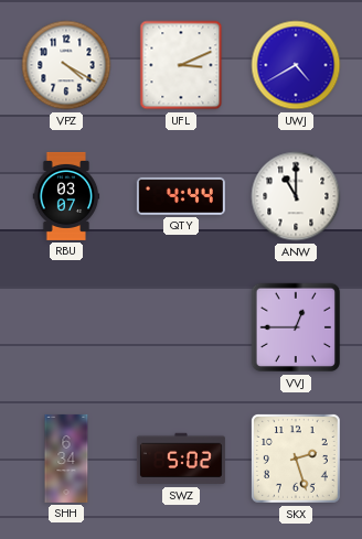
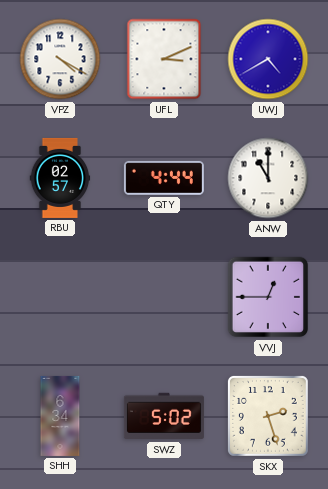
RBU: 03:07 -> 02:57
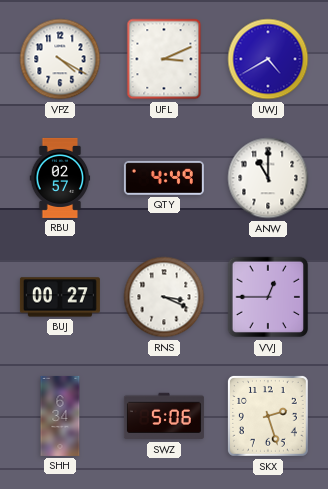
QTY: 4:44 -> 4:49
BUJ: none -> 00:27
RNS: none -> 3:19
SWZ: 5:02 -> 5:06
